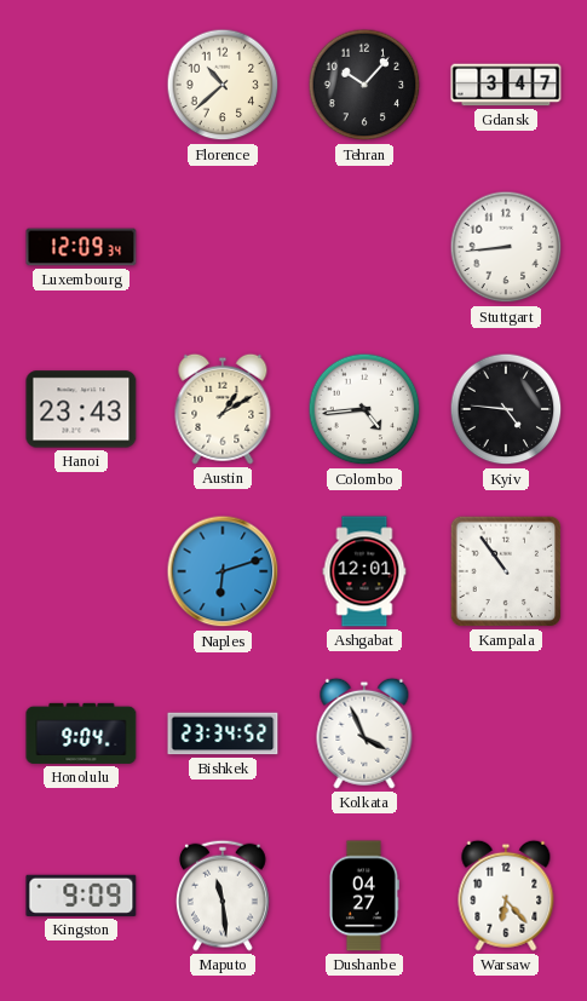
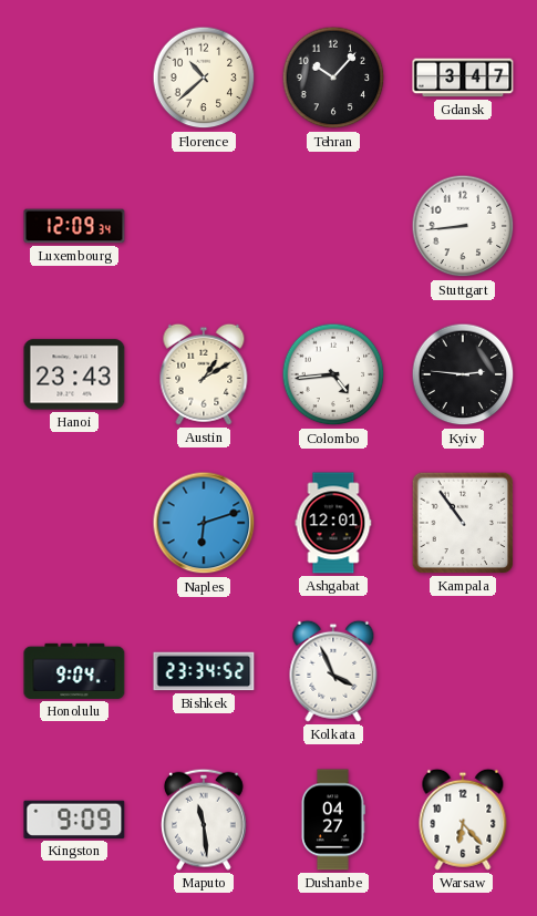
Kyiv: 4:46 -> 2:46
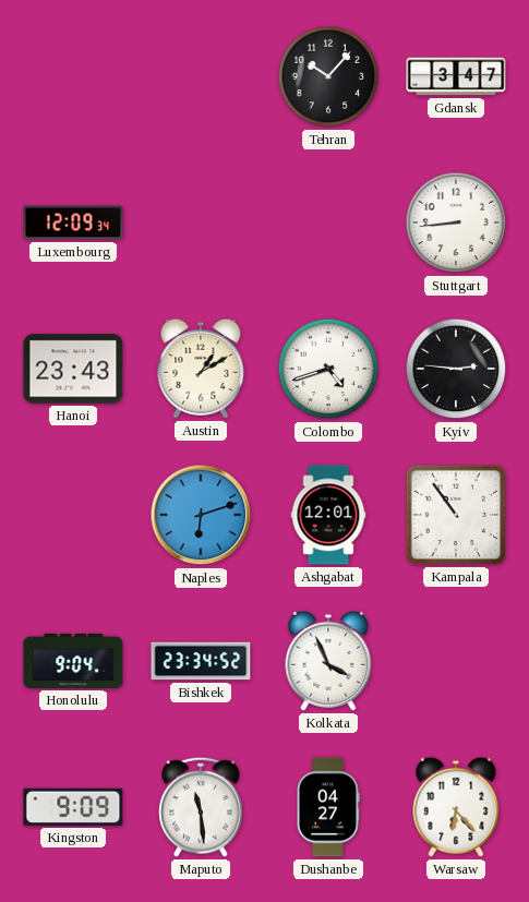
Florence: 10:38 -> none
Colombo: 4:44 -> 4:42
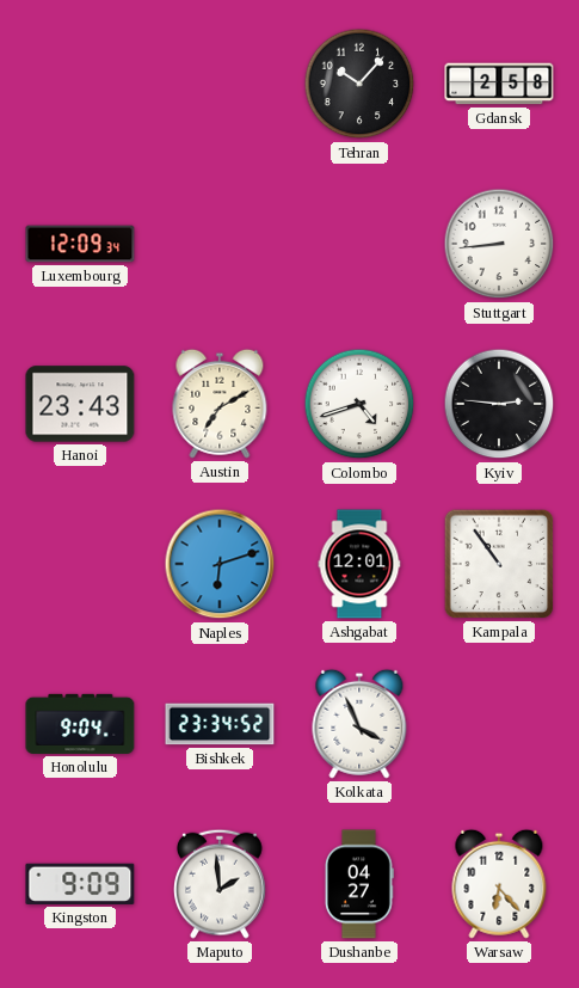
Gdansk: 3:47 -> 2:58
Austin: 1:10 -> 7:10
Maputo: 11:29 -> 1:59
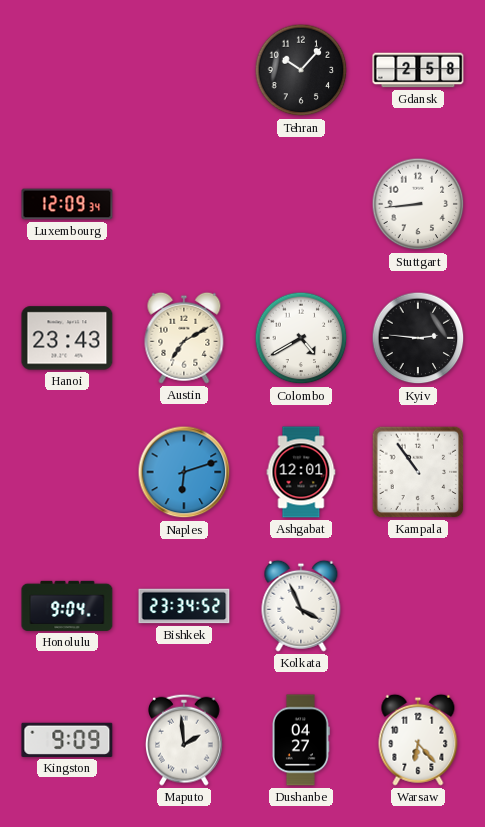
Colombo: 4:42 -> 4:40
